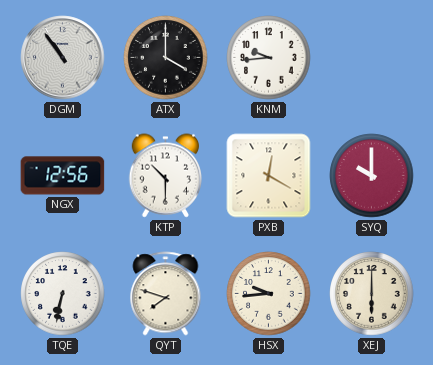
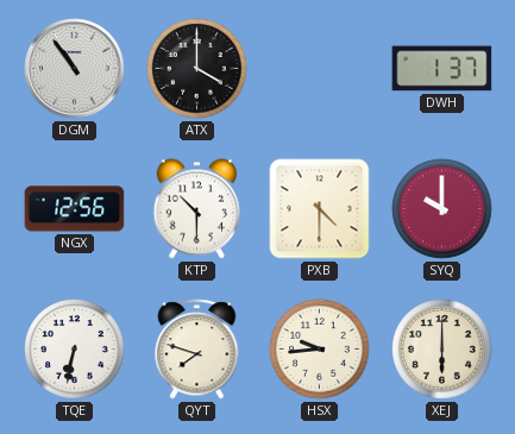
KNM: 9:44 -> none
DWH: none -> 1:37
PXB: 12:20 -> 4:30
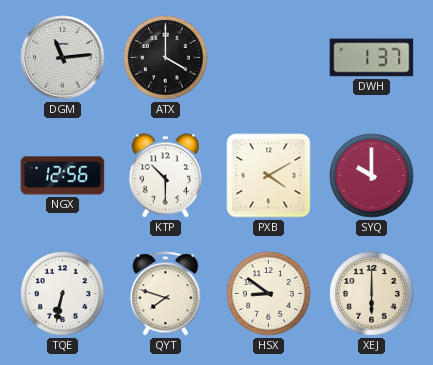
DGM: 10:54 -> 11:14
PXB: 4:30 -> 4:10
HSX: 9:44 -> 8:51
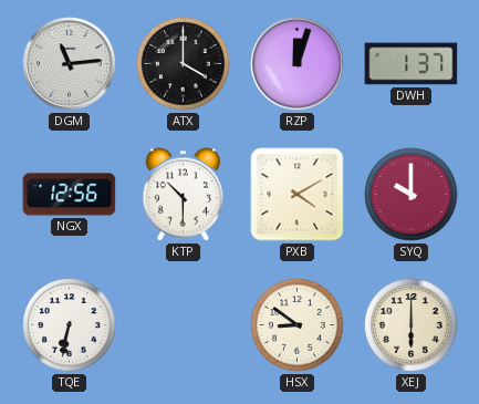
RZP: none -> 12:03
QYT: 7:48 -> none
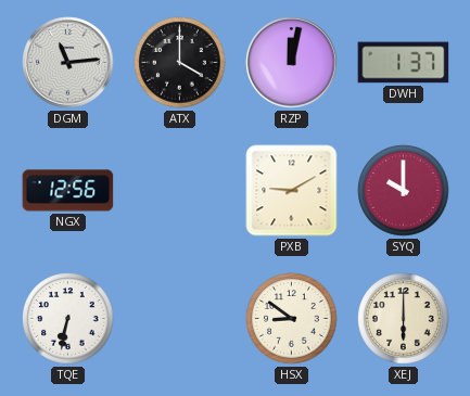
RZP: 12:03 -> 12:02
KTP: 10:30 -> none
PXB: 4:10 -> 9:10
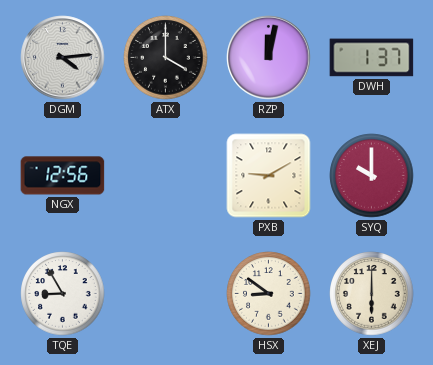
DGM: 11:14 -> 4:14
TQE: 6:32 -> 8:55
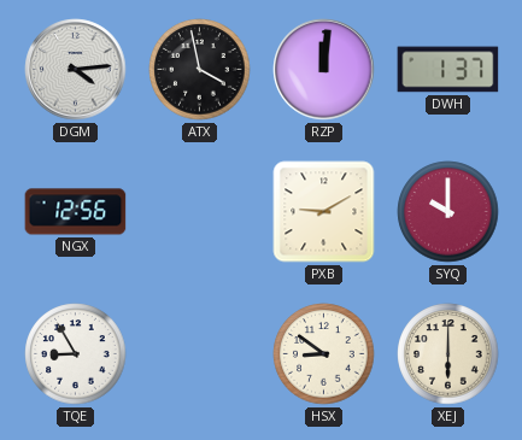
ATX: 4:00 -> 3:58
RZP: 12:02 -> 12:01
